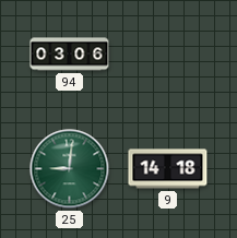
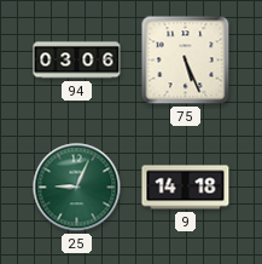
75: none -> 5:26
25: 9:01 -> 9:04
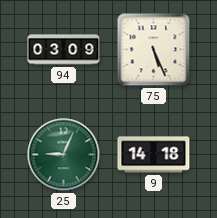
94: 03:06 -> 03:09
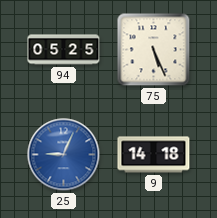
94: 03:09 -> 05:25
25 dial: green -> blue
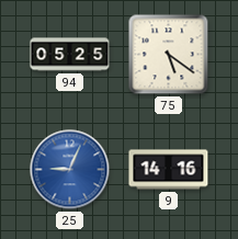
75: 5:26 -> 5:21
9: 14:18 -> 14:16
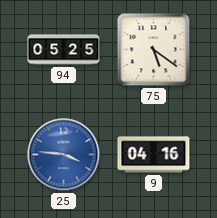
25: 9:04 -> 3:46
9: 14:16 -> 04:16
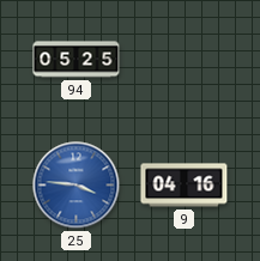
75: 5:21 -> none
